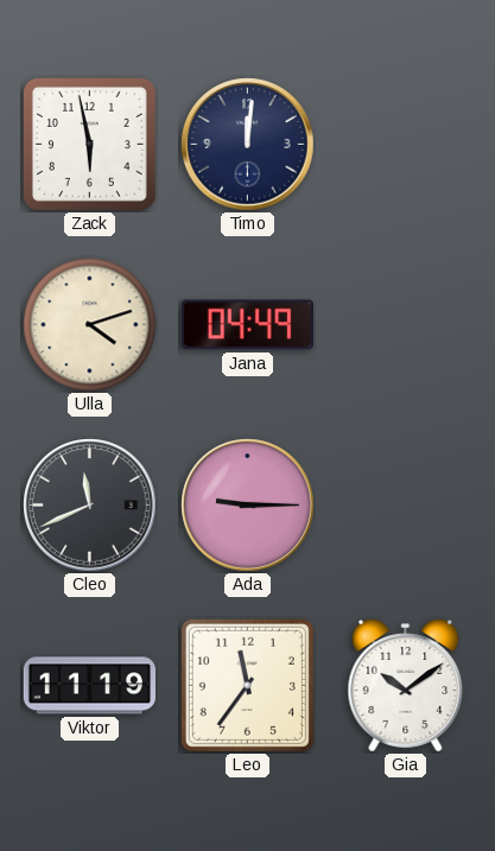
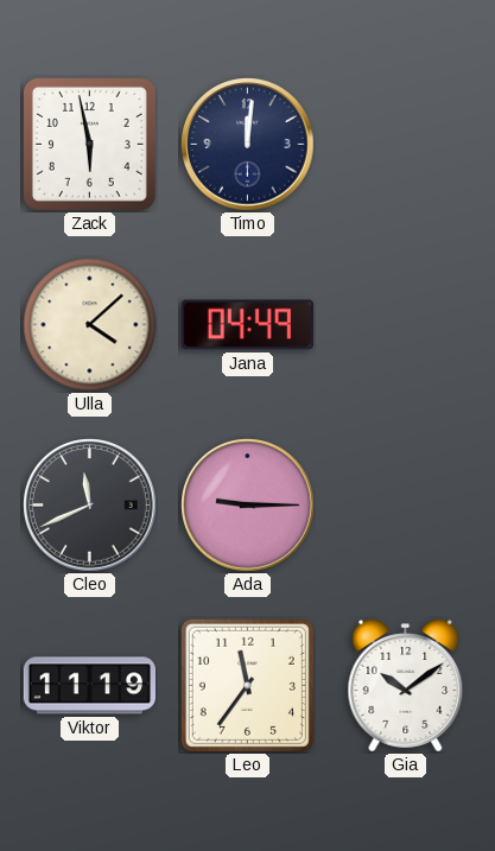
Ulla: 4:12 -> 4:08
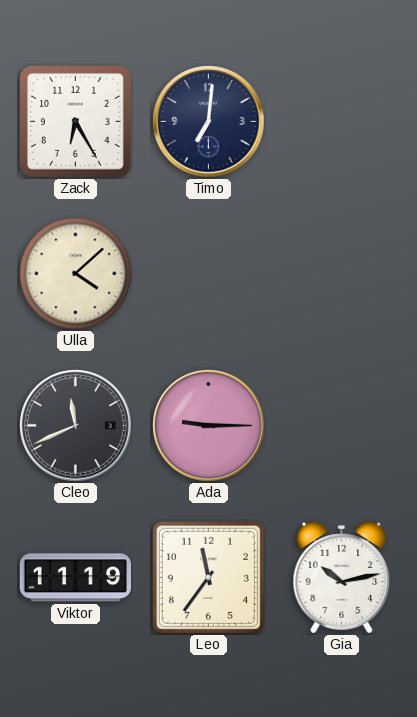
Zack: 5:58 -> 6:25
Timo: 12:01 -> 7:01
Jana: 04:49 -> none
Gia: 10:09 -> 10:13
